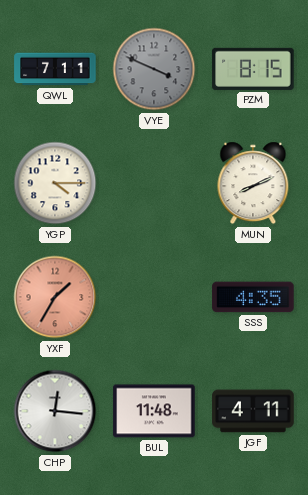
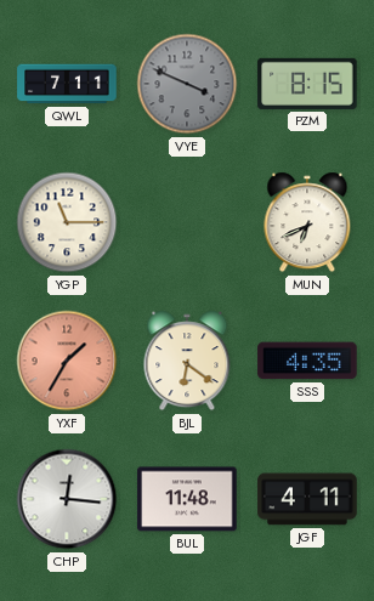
YGP: 4:15 -> 11:15
MUN: 8:11 -> 6:41
BJL: none -> 6:21
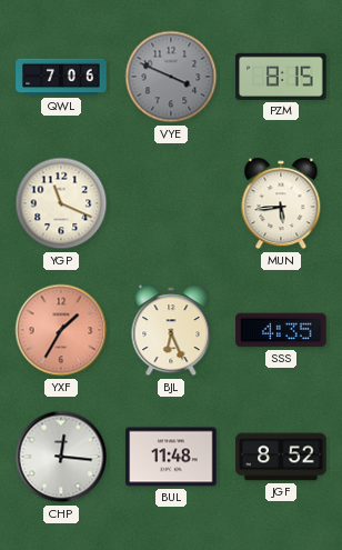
QWL: 7:11 -> 7:06
YGP: 11:15 -> 11:19
MUN: 6:41 -> 5:44
BJL: 6:21 -> 6:26
JGF: 4:11 -> 8:52
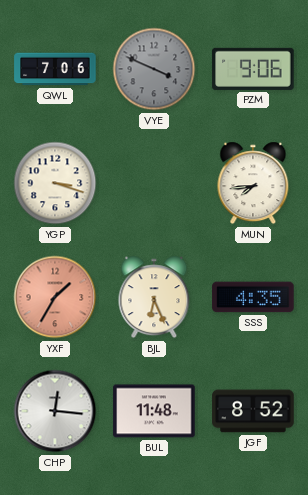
PZM: 8:15 -> 9:06
YGP: 11:19 -> 3:18
MUN: 5:44 -> 7:44
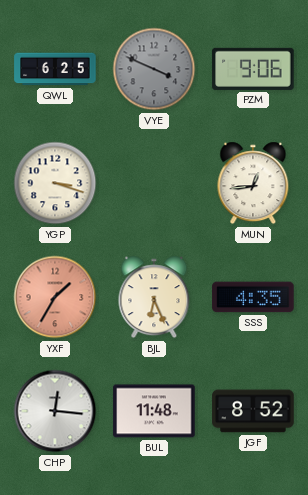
QWL: 7:06 -> 6:25
MUN: 7:44 -> 12:44
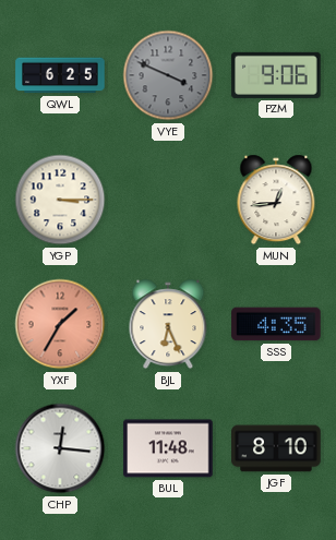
YGP: 3:18 -> 3:15
JGF: 8:52 -> 8:10
